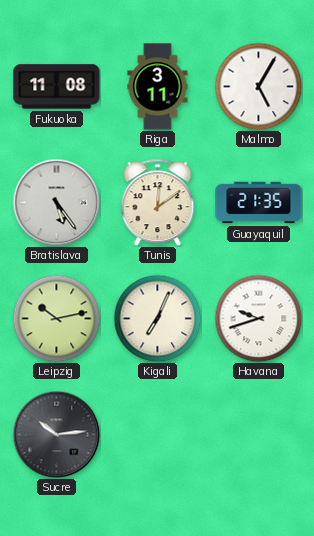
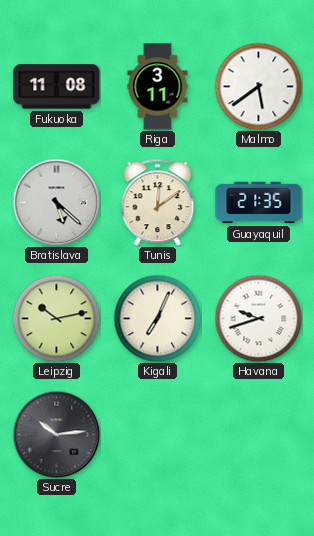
Malmo: 5:05 -> 5:39
Bratislava: 5:24 -> 5:22
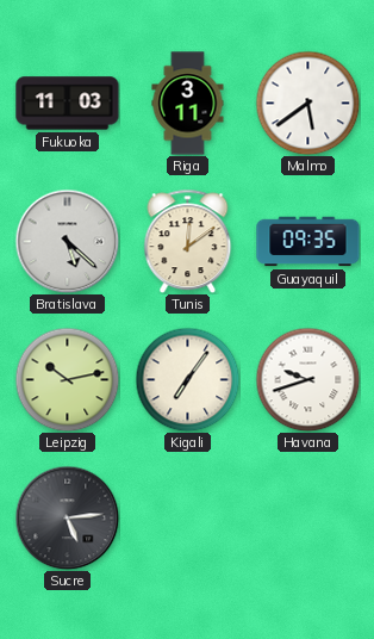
Fukuoka: 11:08 -> 11:03
Guayaquil: 21:35 -> 09:35
Kigali: 7:04 -> 7:06
Sucre: 10:14 -> 5:14
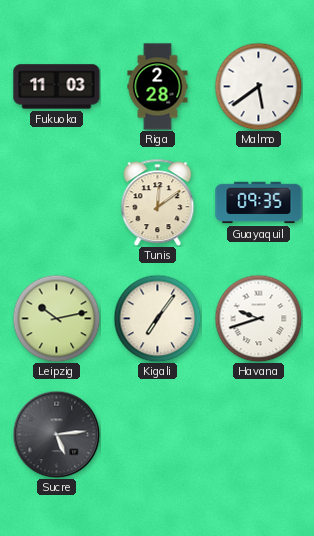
Riga: 3:11 -> 2:28
Bratislava: 5:22 -> none
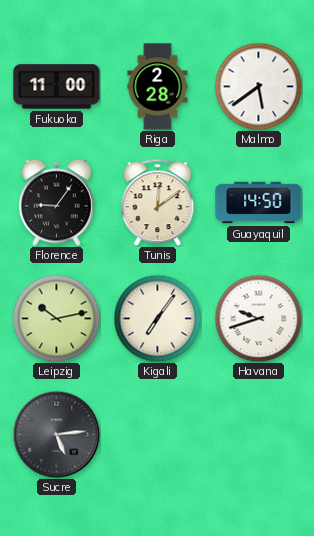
Fukuoka: 11:03 -> 11:00
Florence: none -> 9:06
Guayaquil: 09:35 -> 14:50
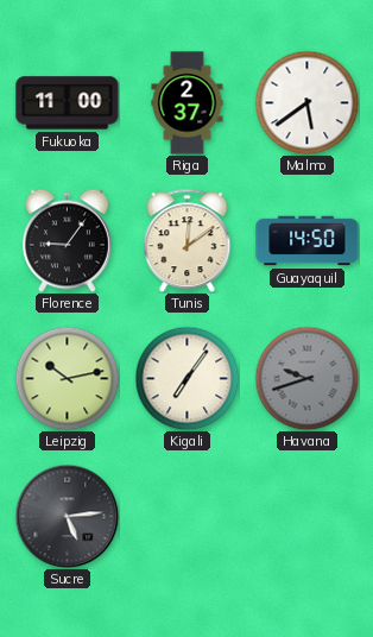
Riga: 2:28 -> 2:37
Havana dial: white -> grey
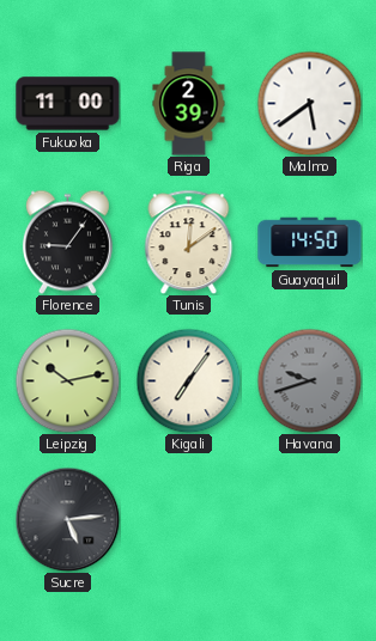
Riga: 2:37 -> 2:39
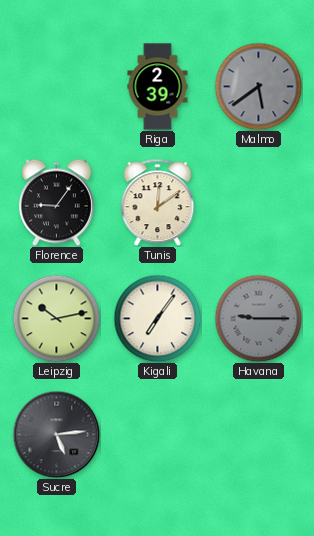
Fukuoka: 11:00 -> none
Malmo dial: white -> grey
Guayaquil: 14:50 -> none
Havana: 9:42 -> 9:15
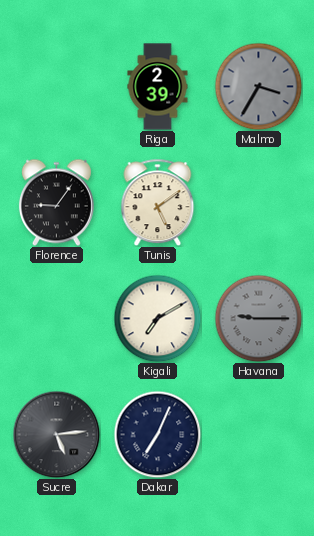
Malmo: 5:39 -> 3:35
Tunis: 12:09 -> 5:09
Leipzig: 10:13 -> none
Kigali: 7:06 -> 7:10
Dakar: none -> 7:04
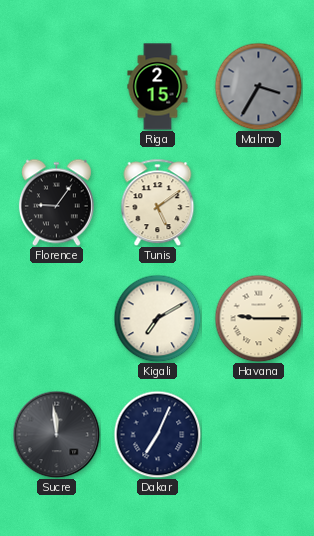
Riga: 2:39 -> 2:15
Havana dial: grey -> cream
Sucre: 5:14 -> 11:59
